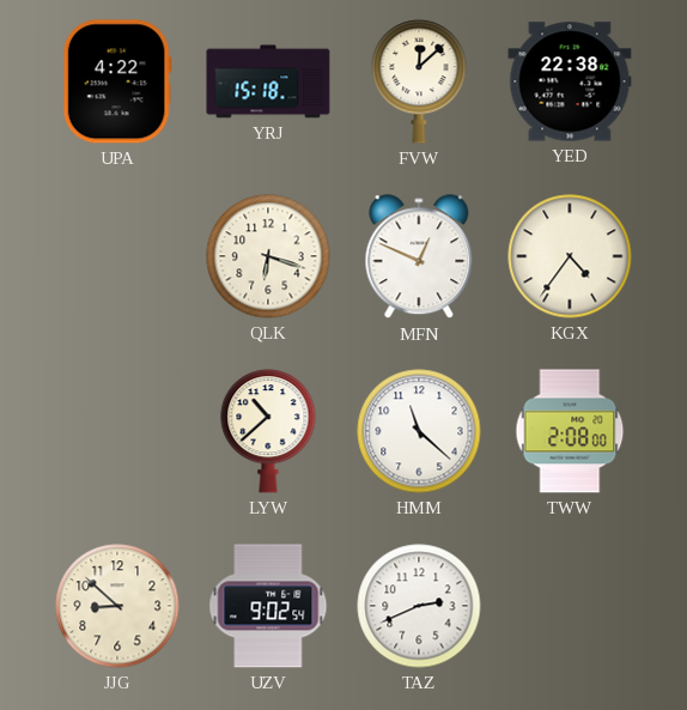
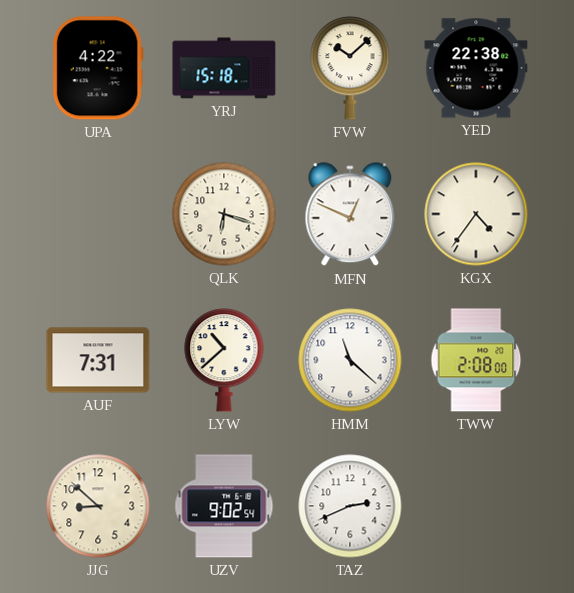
FVW: 12:08 -> 10:08
AUF: none -> 7:31
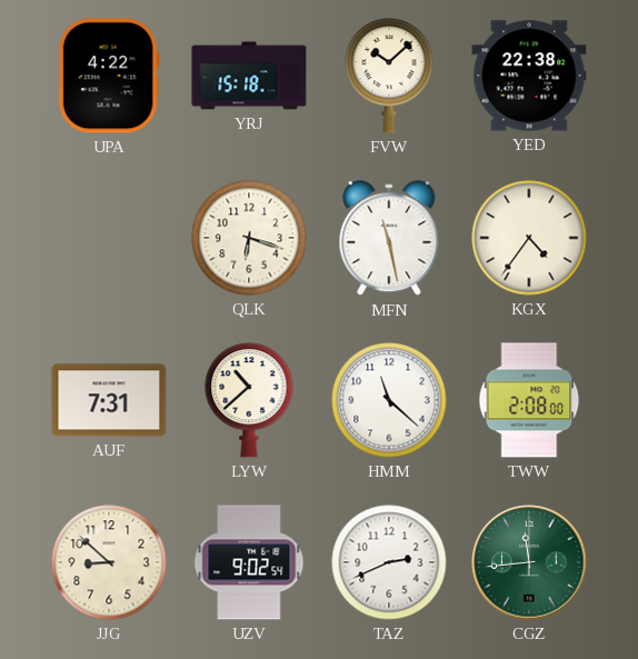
MFN: 12:49 -> 11:28
CGZ: none -> 11:44
